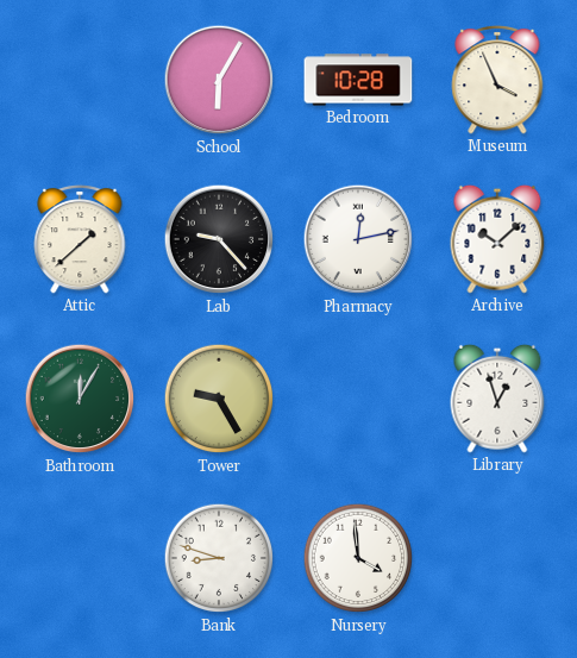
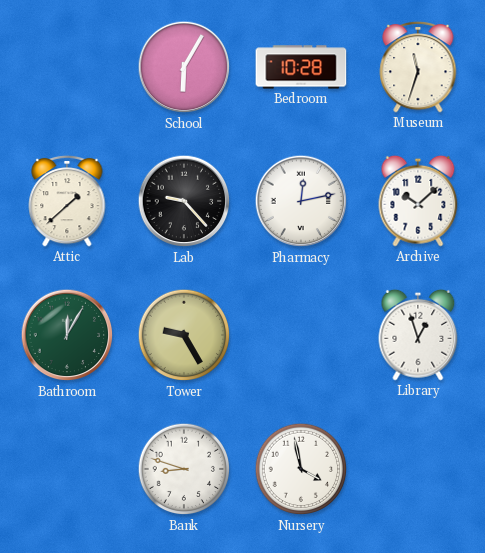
Museum: 3:56 -> 11:33
Nursery: 3:59 -> 3:58
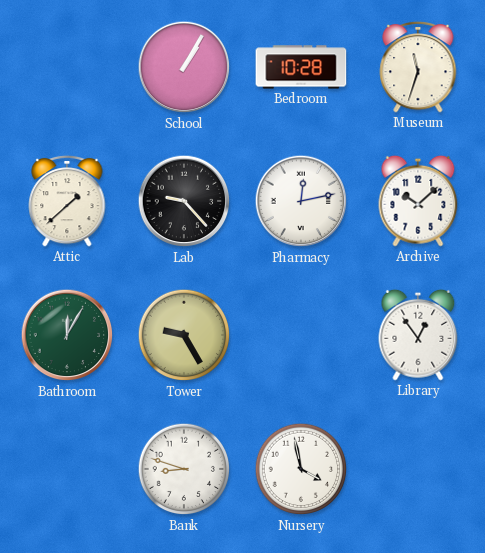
School: 6:05 -> 1:05
Library: 12:57 -> 12:54
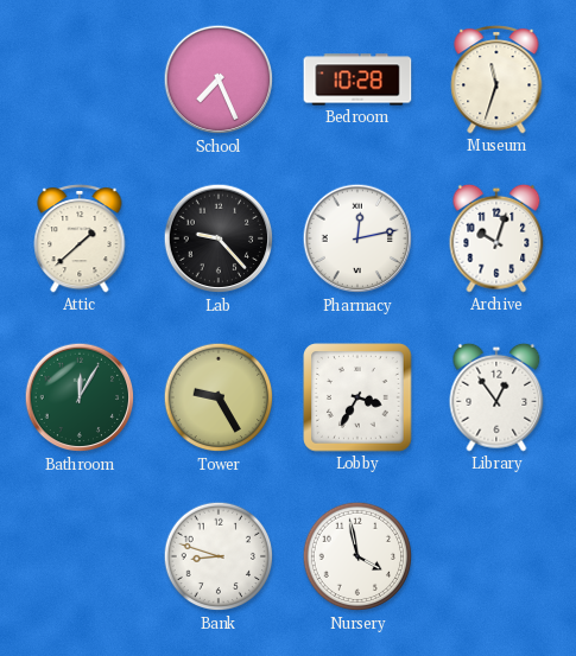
School: 1:05 -> 7:26
Archive: 10:08 -> 10:03
Lobby: none -> 3:35
